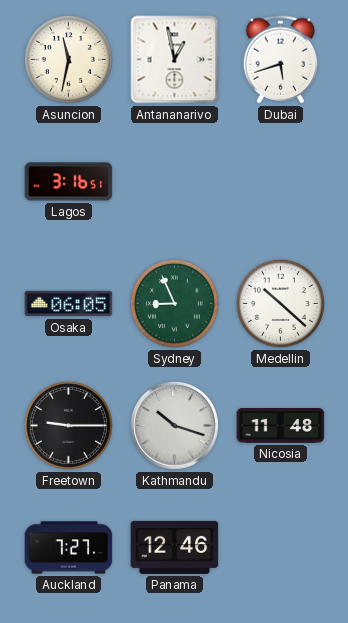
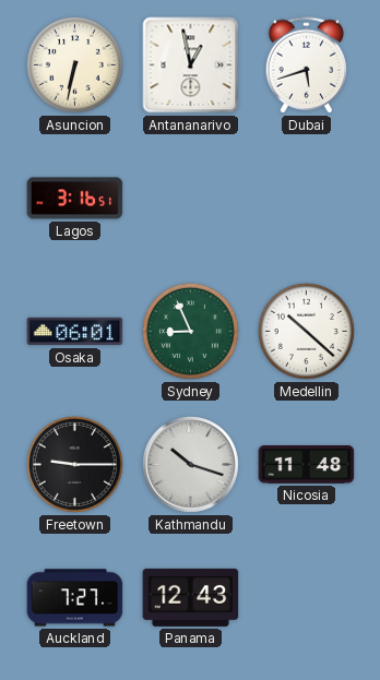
Asuncion: 11:32 -> 6:32
Osaka: 06:05 -> 06:01
Panama: 12:46 -> 12:43
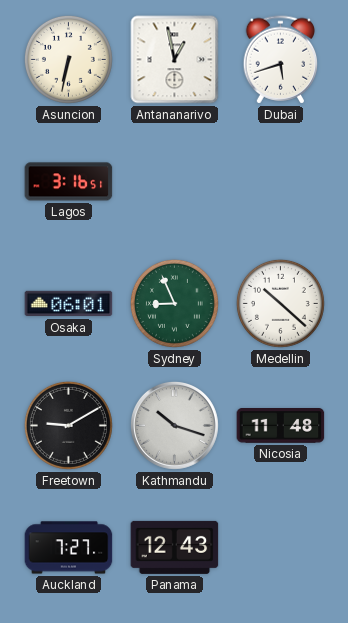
Freetown: 9:15 -> 9:10
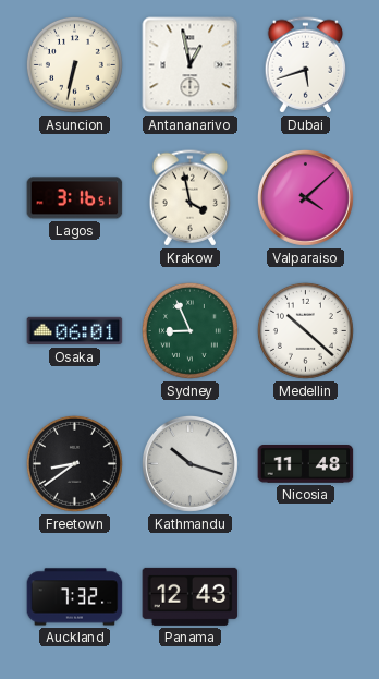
Krakow: none -> 3:58
Valparaiso: none -> 4:08
Freetown: 9:10 -> 8:39
Auckland: 7:27 -> 7:32
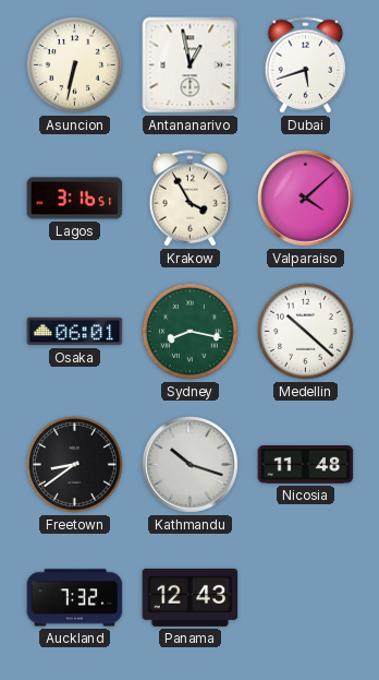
Krakow: 3:58 -> 3:55
Sydney: 8:56 -> 8:17
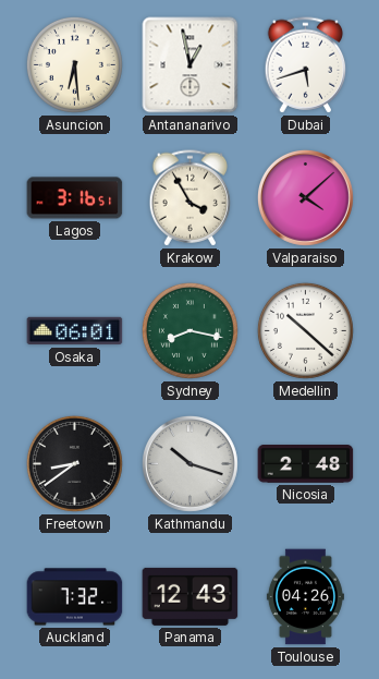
Asuncion: 6:32 -> 6:29
Nicosia: 11:48 -> 2:48
Toulouse: none -> 04:26
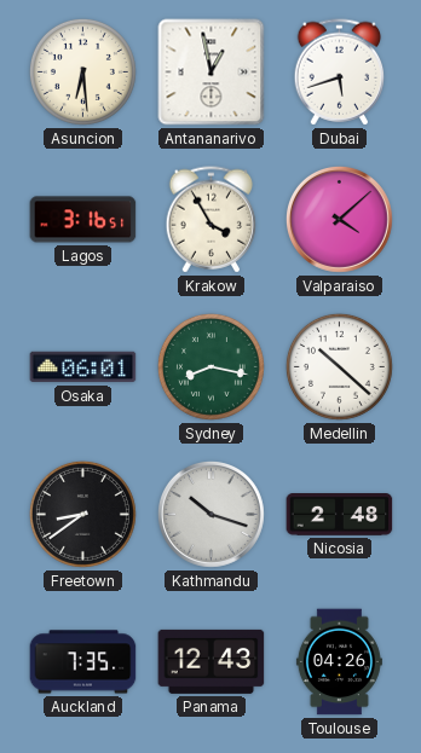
Auckland: 7:32 -> 7:35
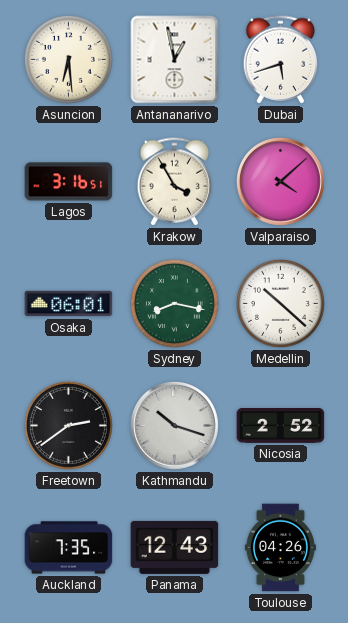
Freetown: 8:39 -> 2:39
Nicosia: 2:48 -> 2:52
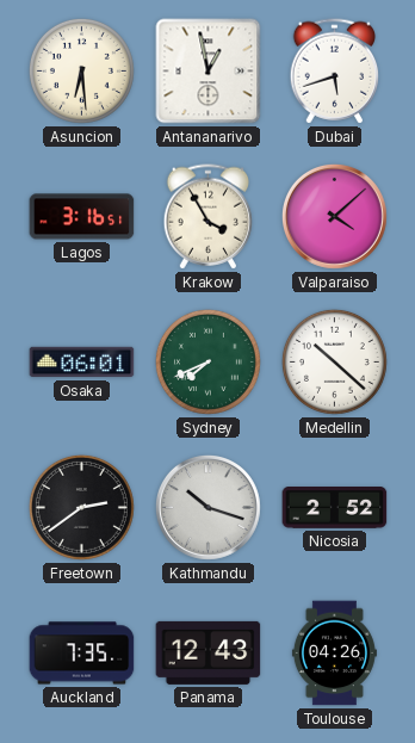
Sydney: 8:17 -> 7:41
